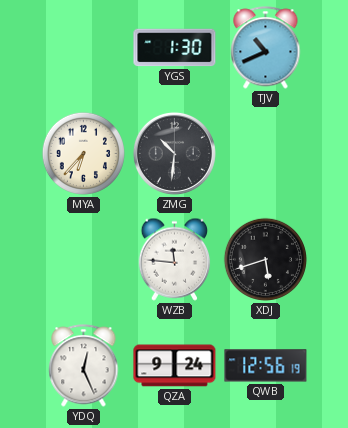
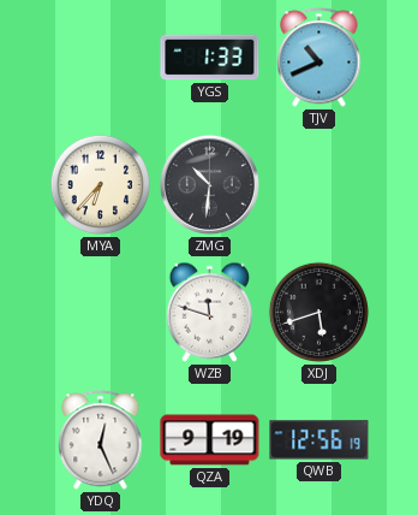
YGS: 1:30 -> 1:33
WZB: 11:46 -> 11:48
QZA: 9:24 -> 9:19
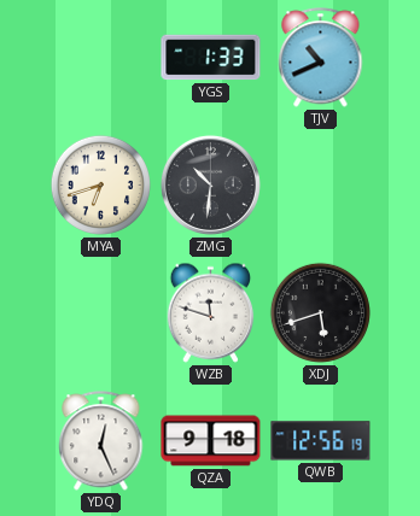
MYA: 6:37 -> 6:42
QZA: 9:19 -> 9:18
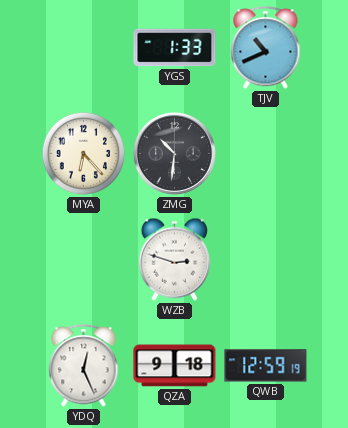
MYA: 6:42 -> 6:23
WZB: 11:48 -> 2:48
XDJ: 5:42 -> none
QWB: 12:56 -> 12:59
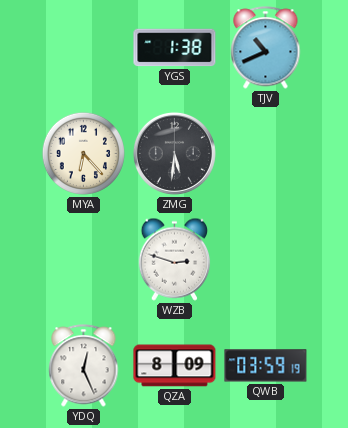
YGS: 1:33 -> 1:38
ZMG: 10:31 -> 5:31
QZA: 9:18 -> 8:09
QWB: 12:59 -> 03:59
